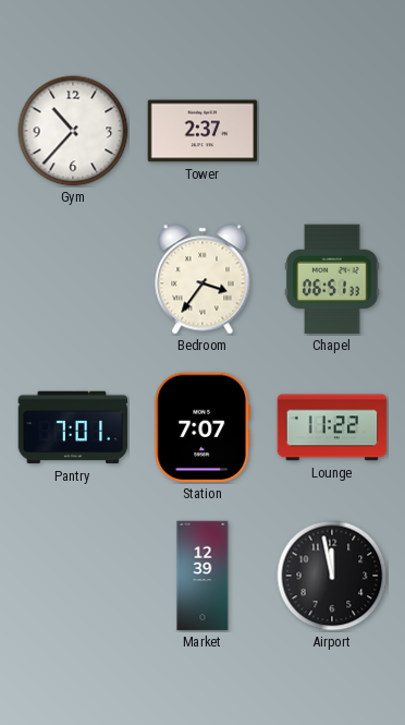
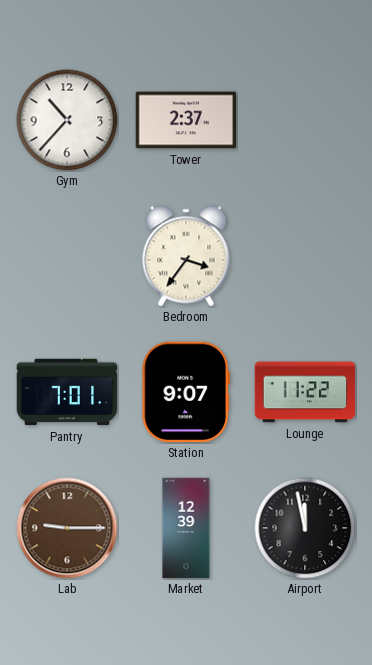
Chapel: 06:51 -> none
Station: 7:07 -> 9:07
Lab: none -> 9:15
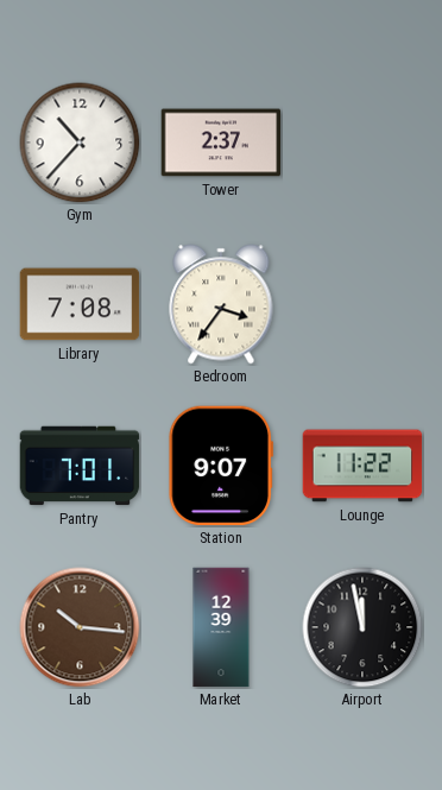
Library: none -> 7:08
Lab: 9:15 -> 10:16
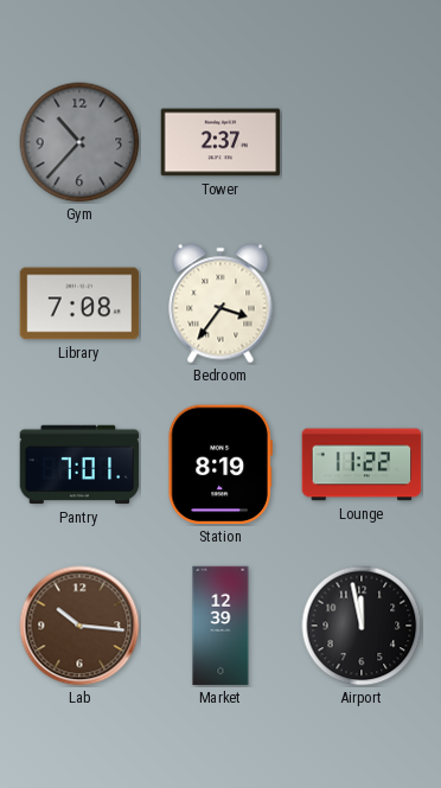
Gym dial: white -> grey
Station: 9:07 -> 8:19
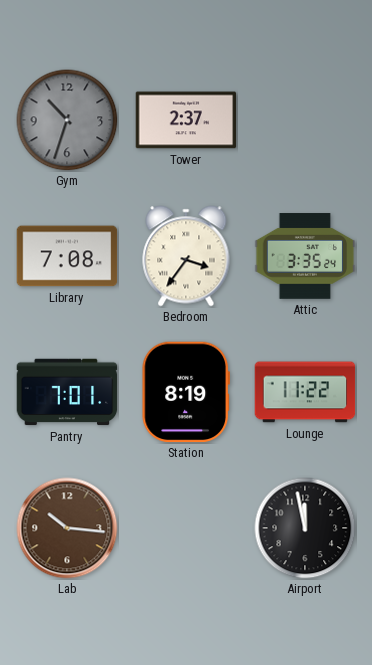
Gym: 10:37 -> 10:33
Attic: none -> 3:35
Market: 12:39 -> none
